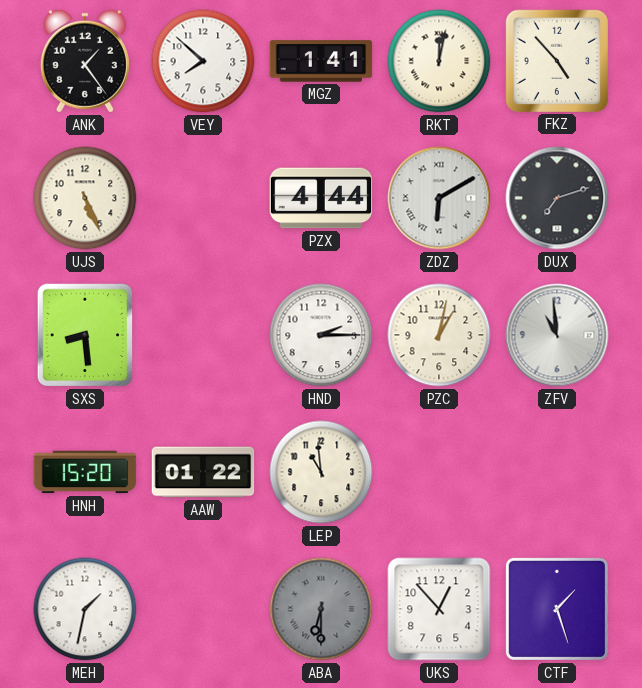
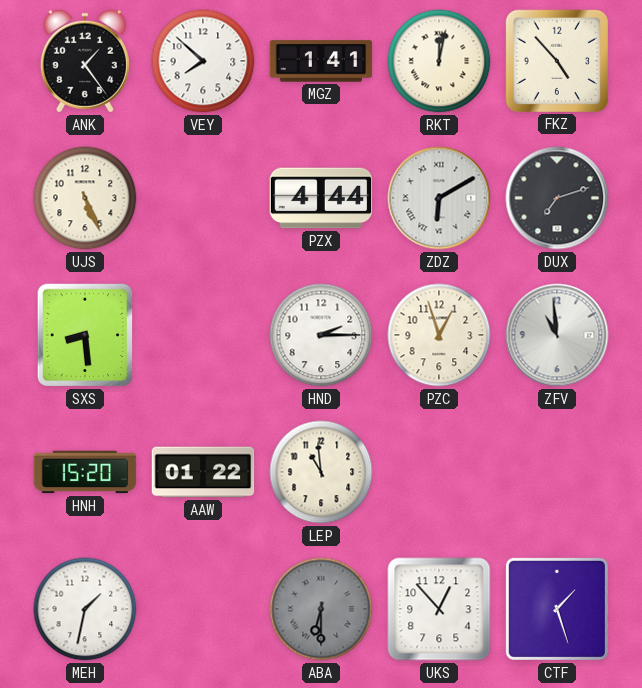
PZC: 1:02 -> 12:57
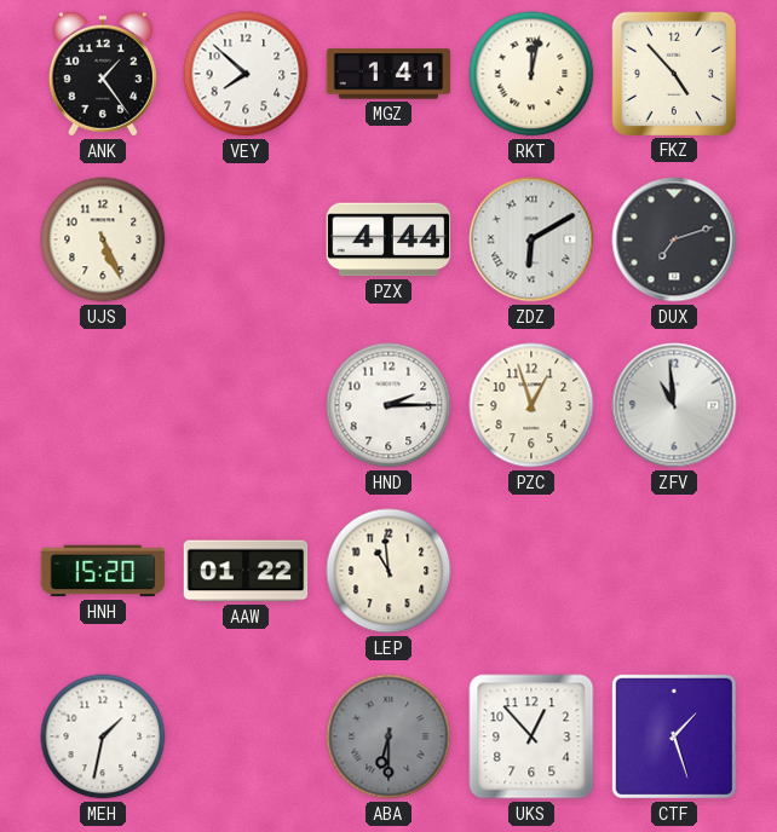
SXS: 8:29 -> none
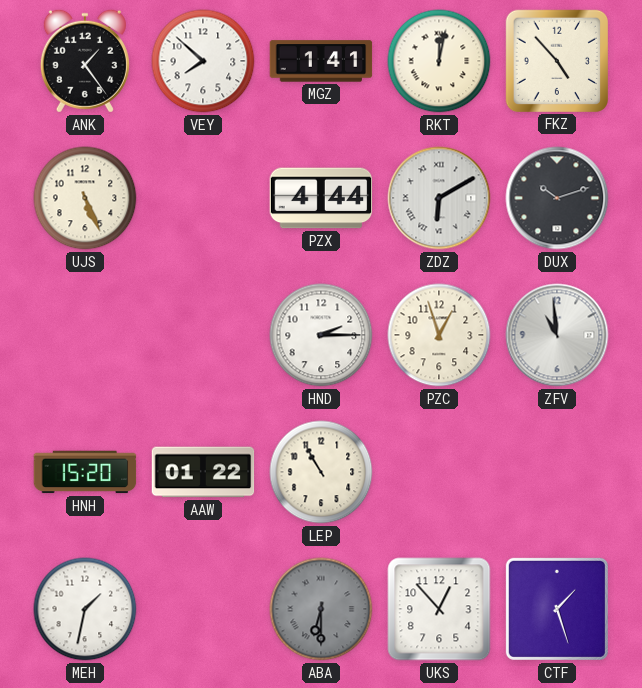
DUX: 7:12 -> 10:12
LEP: 10:59 -> 10:55
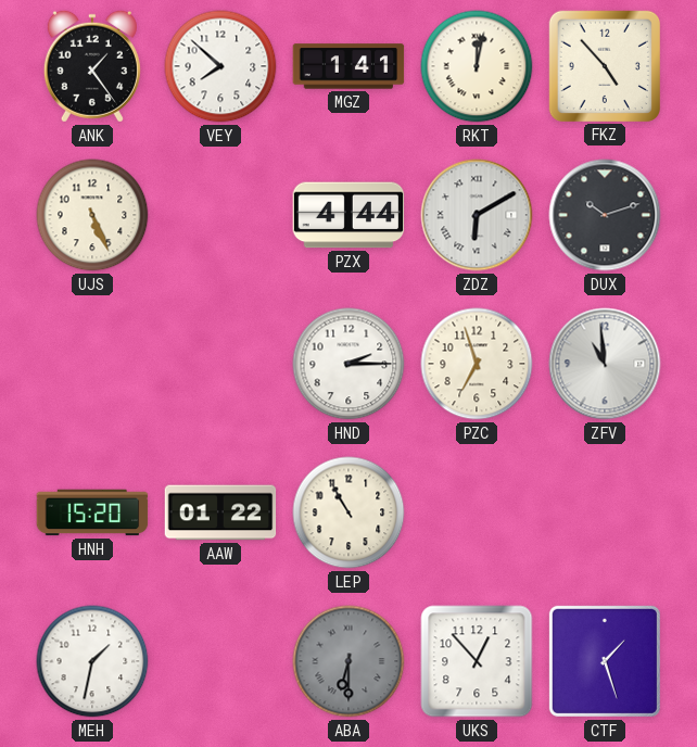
PZC: 12:57 -> 6:57
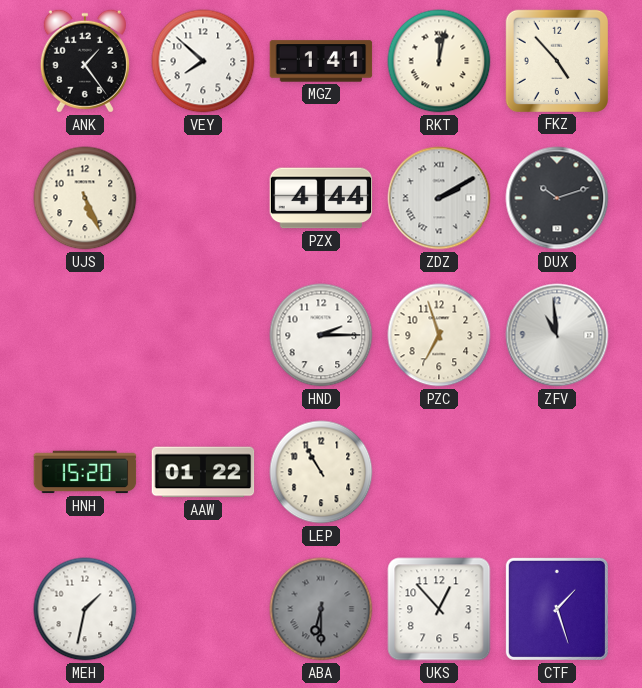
ZDZ: 6:10 -> 2:10
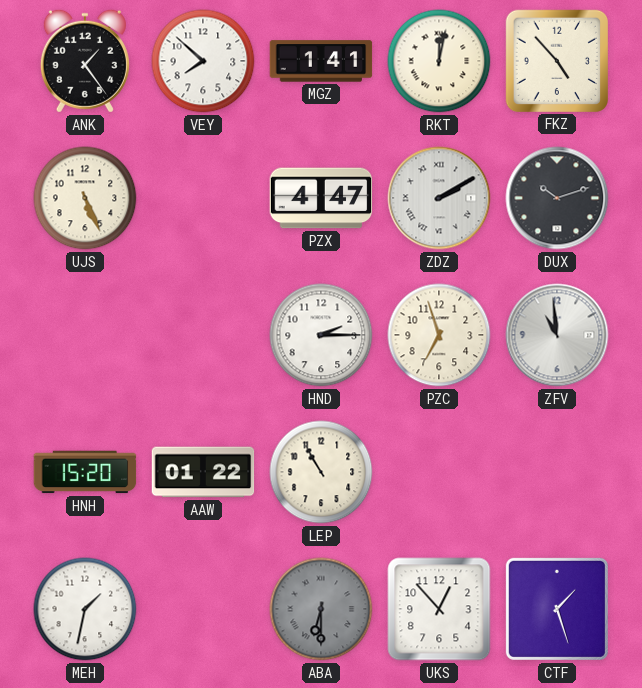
PZX: 4:44 -> 4:47
